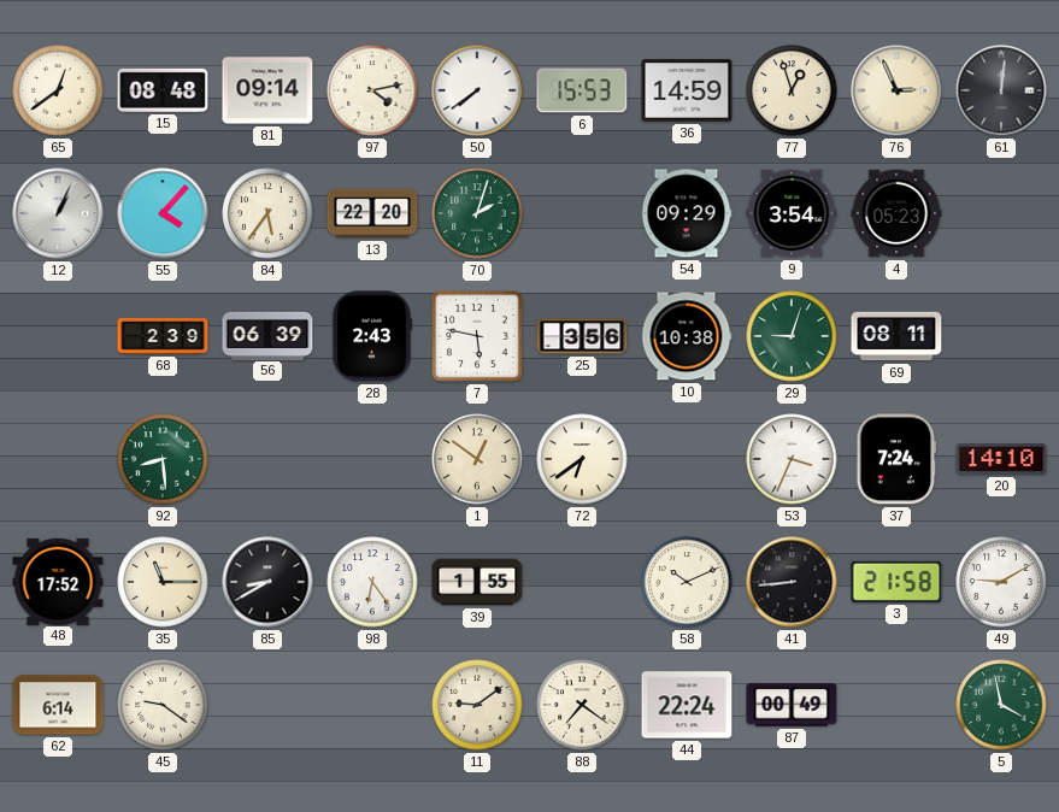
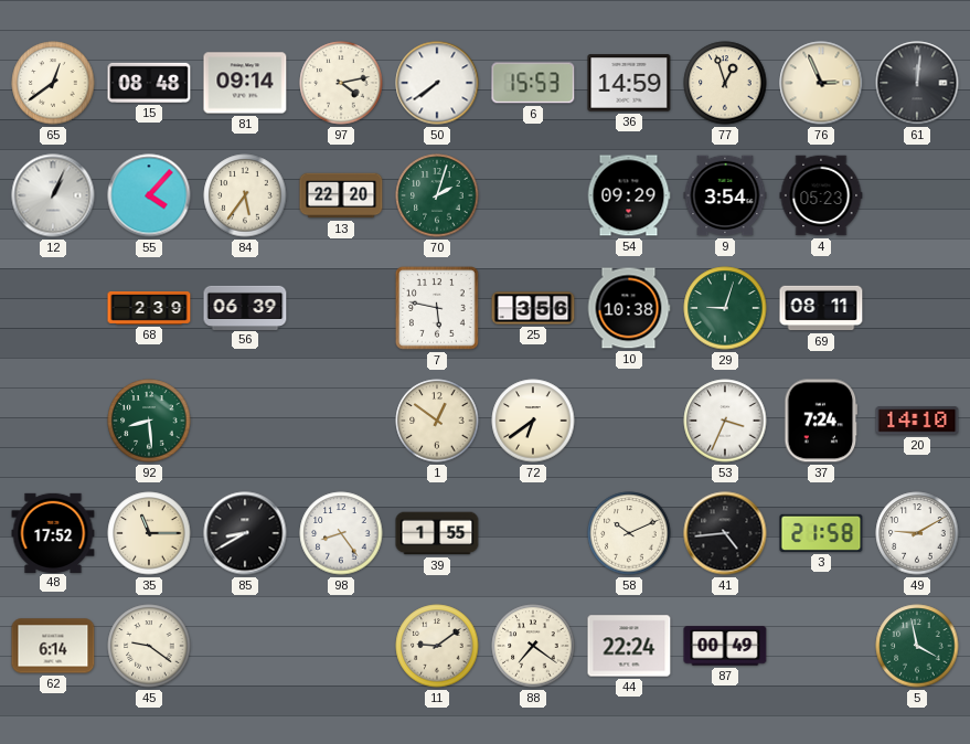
28: 2:43 -> none
98: 6:24 -> 8:24
41: 8:44 -> 4:44
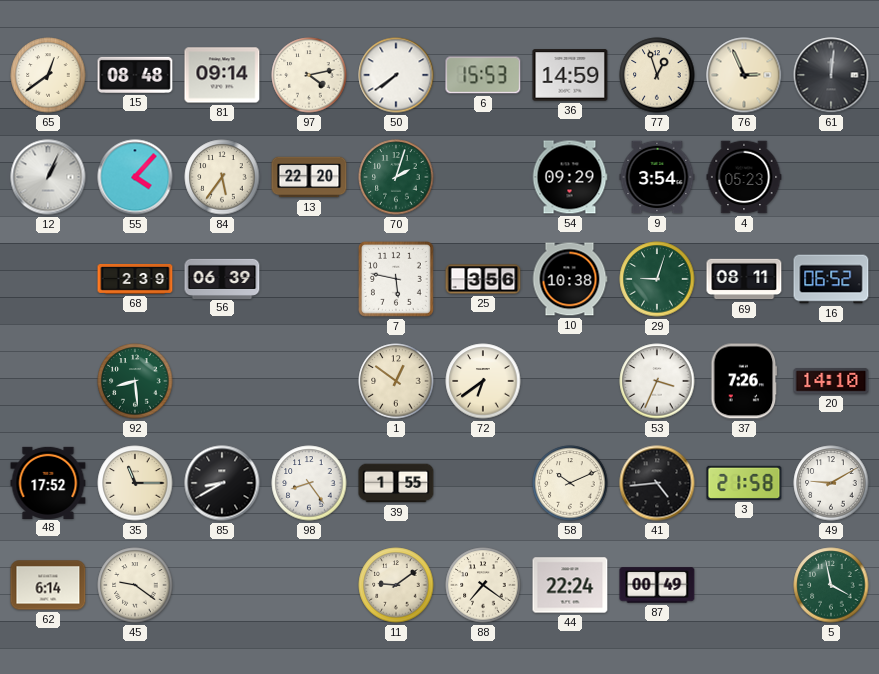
16: none -> 06:52
37: 7:24 -> 7:26
